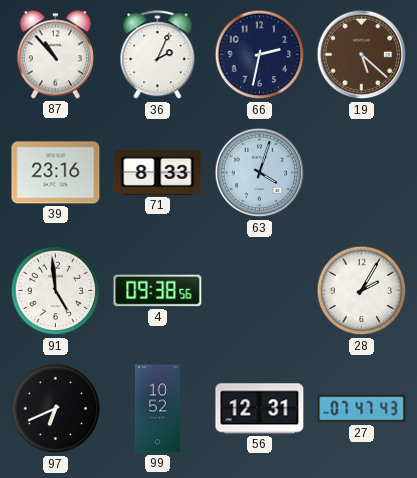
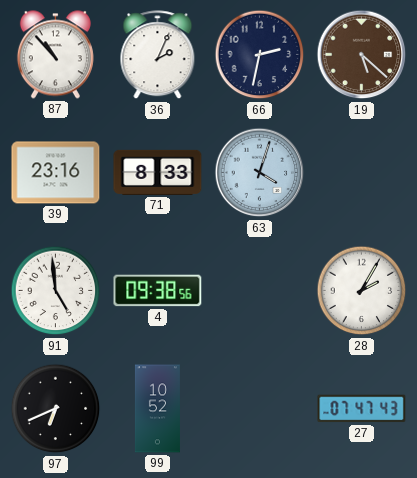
56: 12:31 -> none
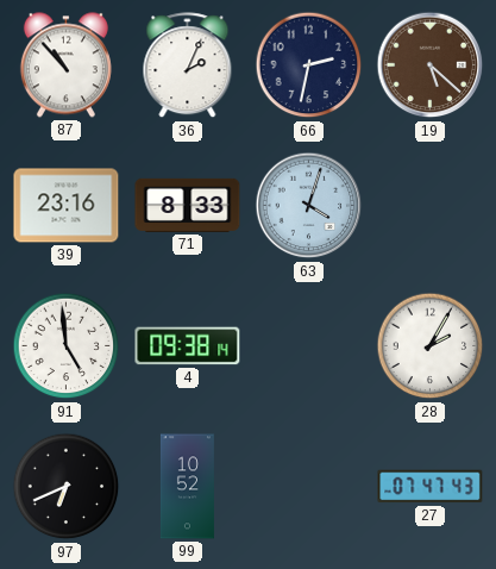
4: 09:38:56 -> 09:38:14
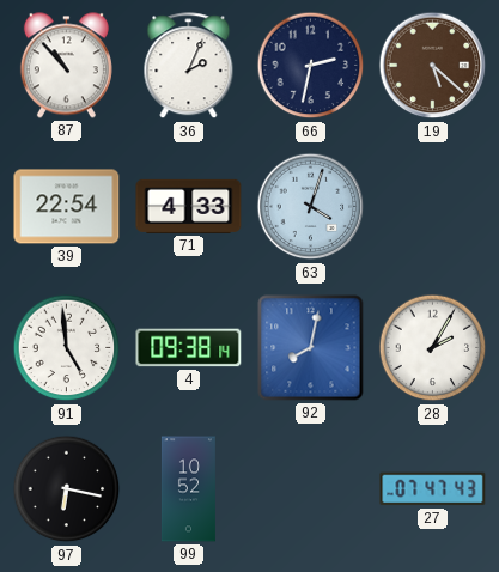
39: 23:16 -> 22:54
71: 8:33 -> 4:33
92: none -> 8:02
97: 6:41 -> 6:17
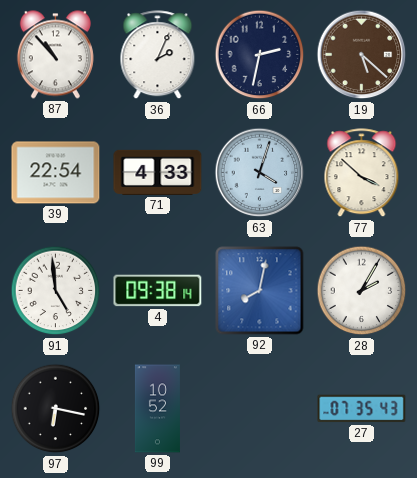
77: none -> 3:52
27: 07:47 -> 07:35
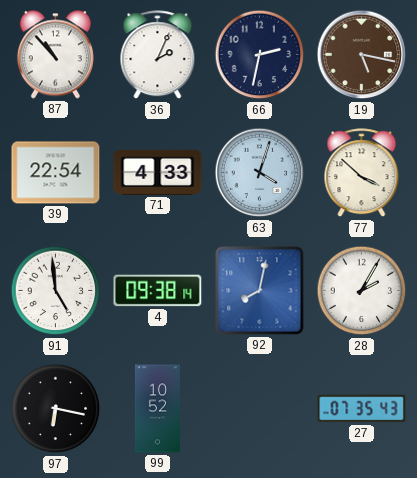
19: 5:22 -> 5:17
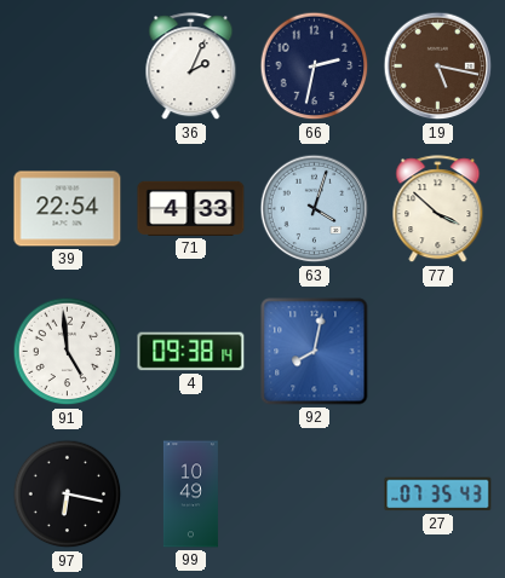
87: 10:53 -> none
28: 2:05 -> none
99: 10:52 -> 10:49
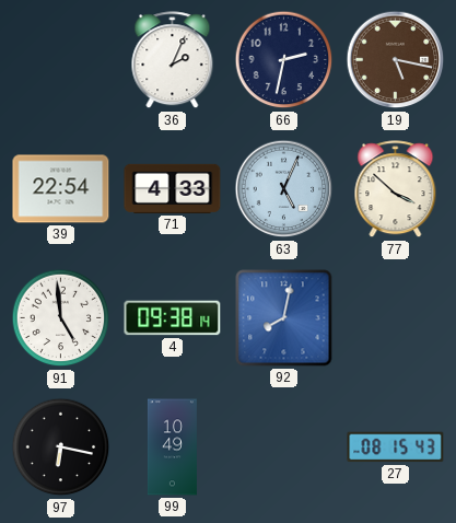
63: 4:03 -> 5:04
27: 07:35 -> 08:15
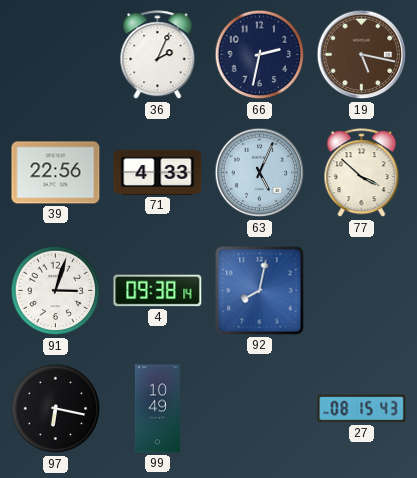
39: 22:54 -> 22:56
91: 4:59 -> 3:03
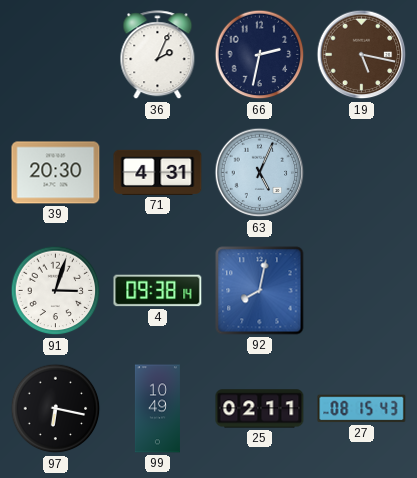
39: 22:56 -> 20:30
71: 4:33 -> 4:31
77: 3:52 -> none
25: none -> 02:11
